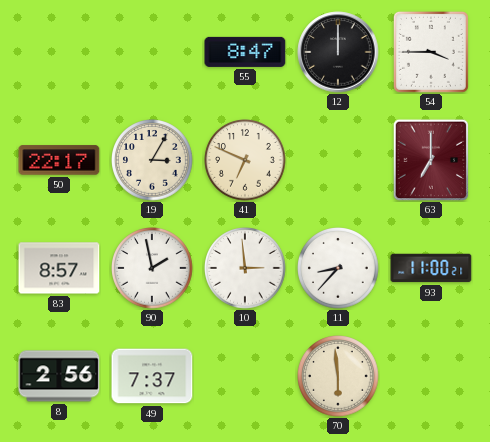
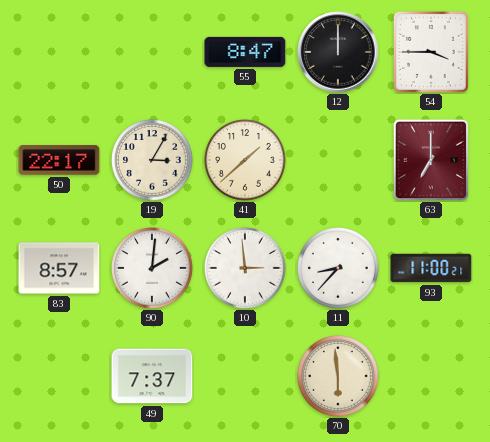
41: 6:49 -> 1:38
90: 1:58 -> 2:01
8: 2:56 -> none
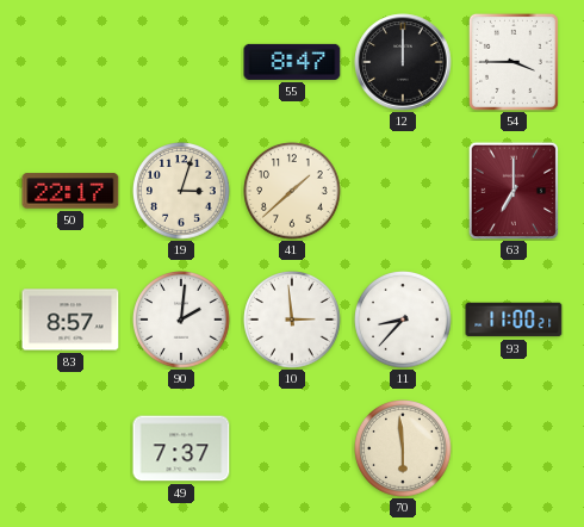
19: 3:05 -> 3:03
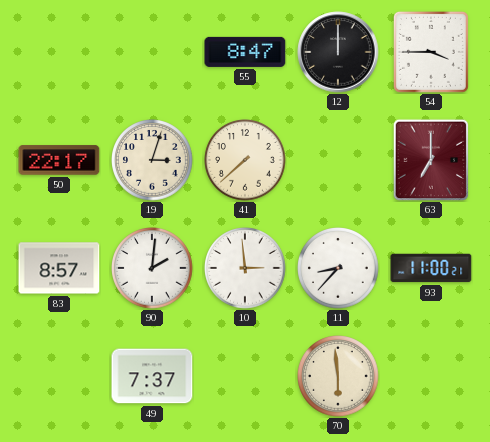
41: 1:38 -> 7:38
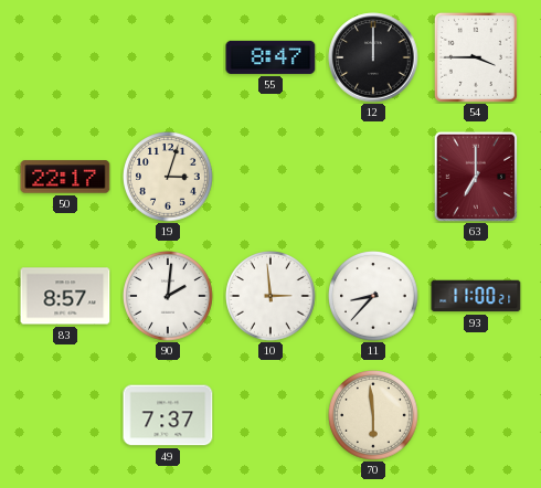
41: 7:38 -> none
